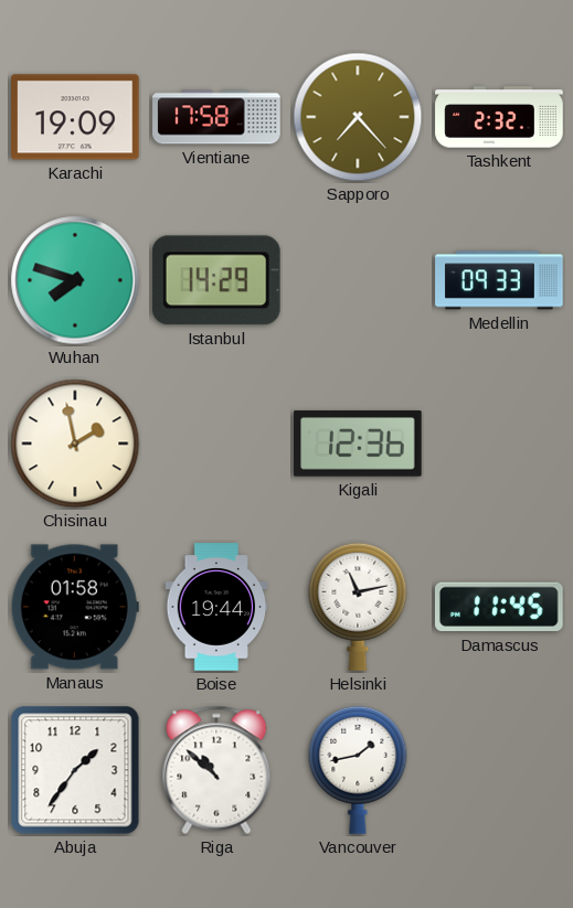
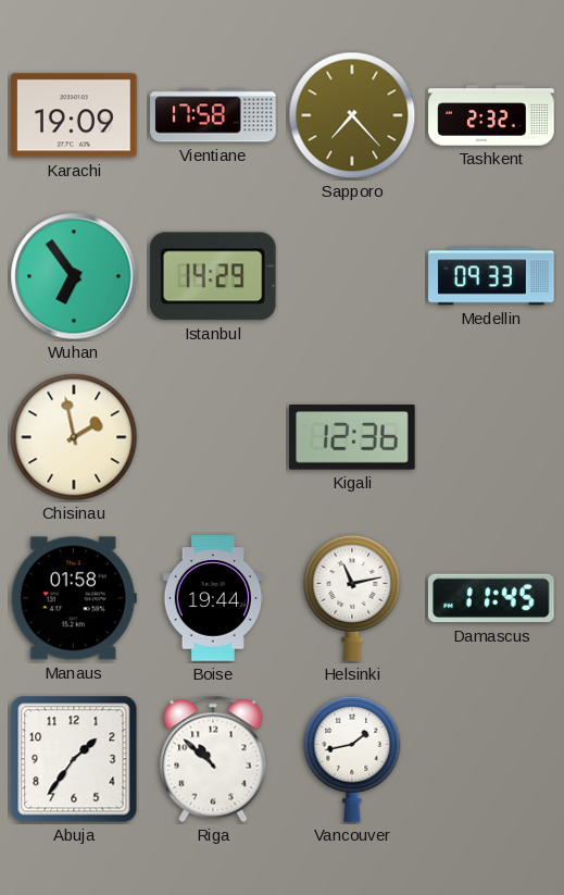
Wuhan: 7:48 -> 6:54
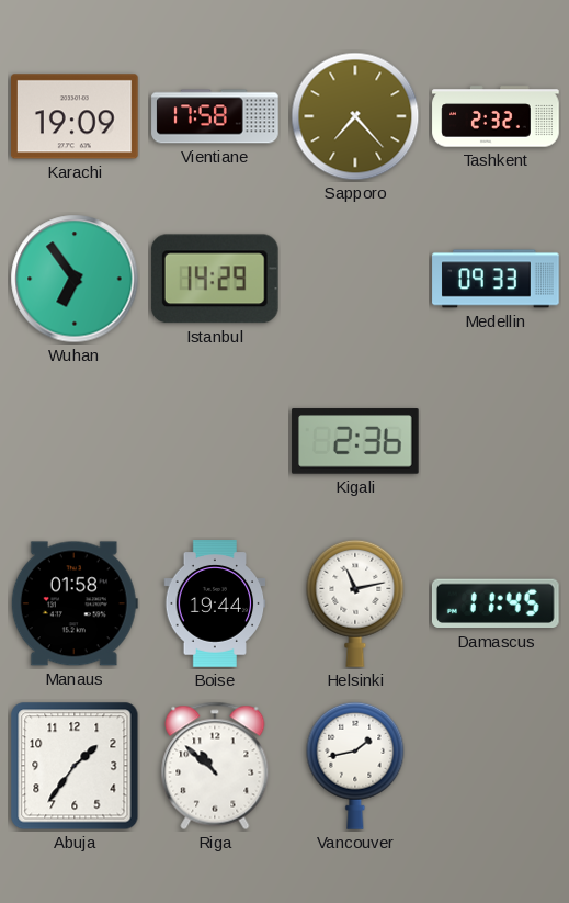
Chisinau: 1:58 -> none
Kigali: 12:36 -> 2:36
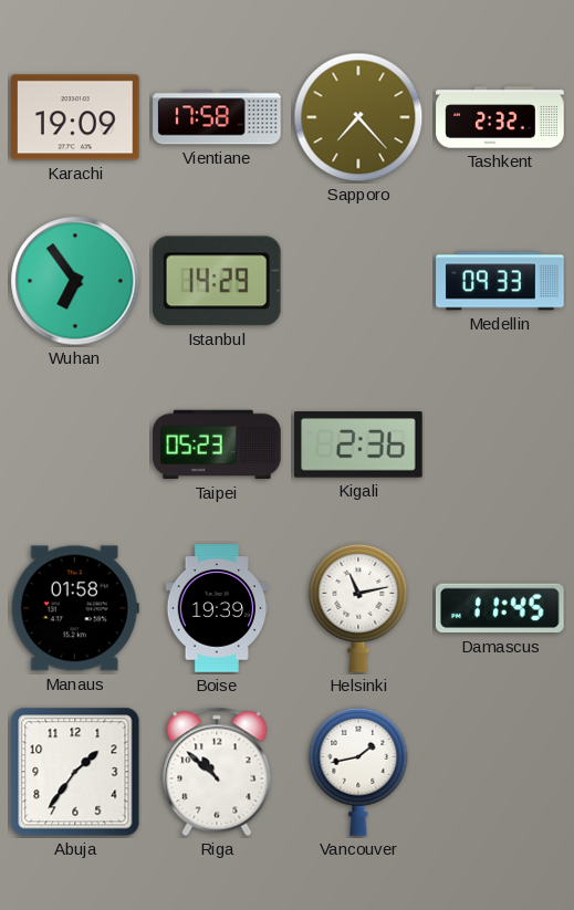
Taipei: none -> 05:23
Boise: 19:44 -> 19:39
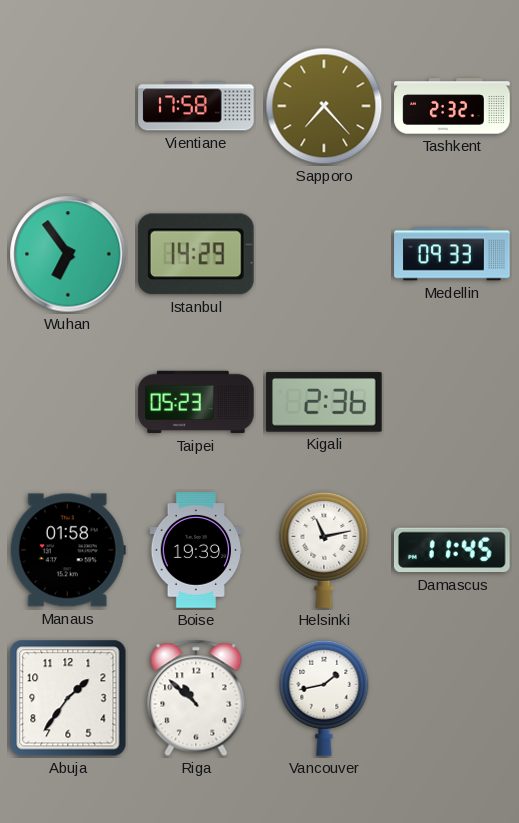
Karachi: 19:09 -> none
